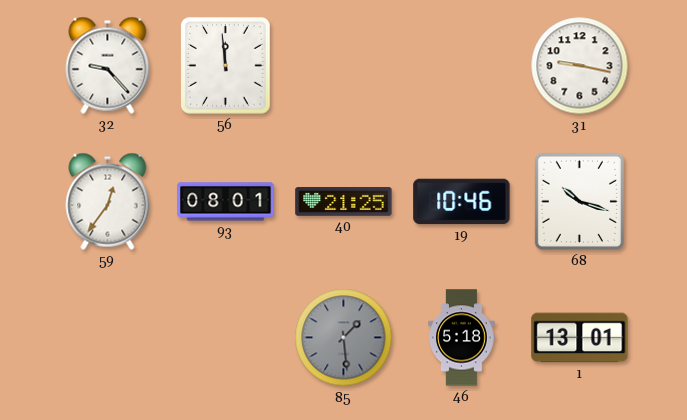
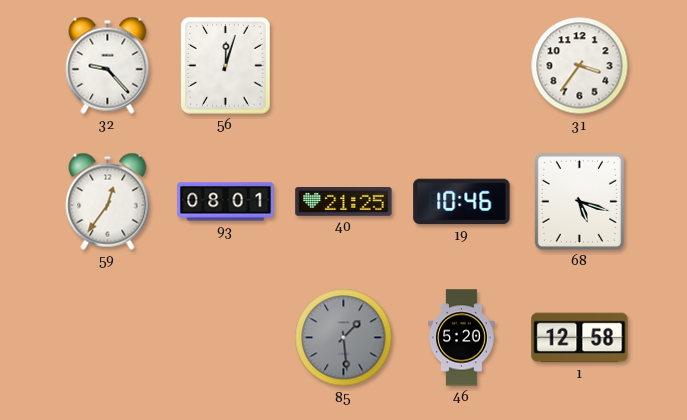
56: 11:59 -> 12:03
31: 9:17 -> 3:36
68: 10:18 -> 5:18
46: 5:18 -> 5:20
1: 13:01 -> 12:58
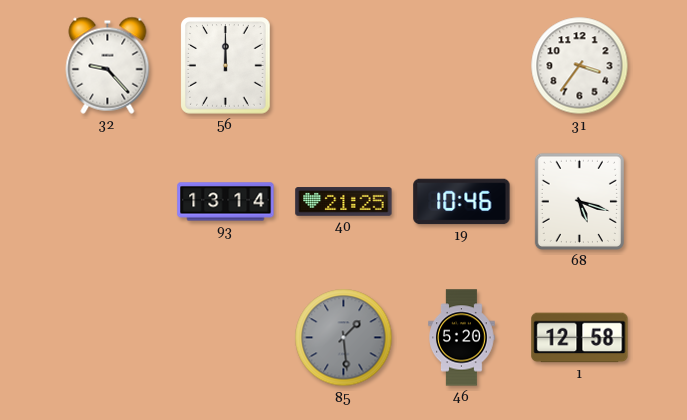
56: 12:03 -> 12:00
59: 12:36 -> none
93: 08:01 -> 13:14
